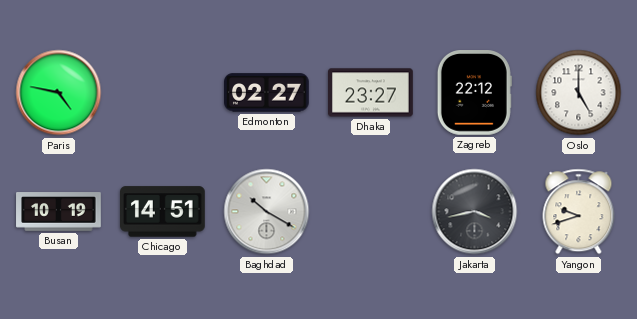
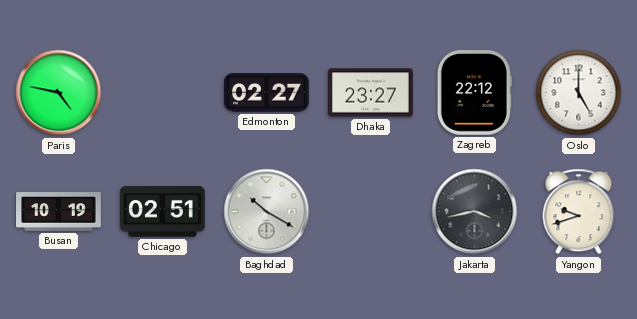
Chicago: 14:51 -> 02:51
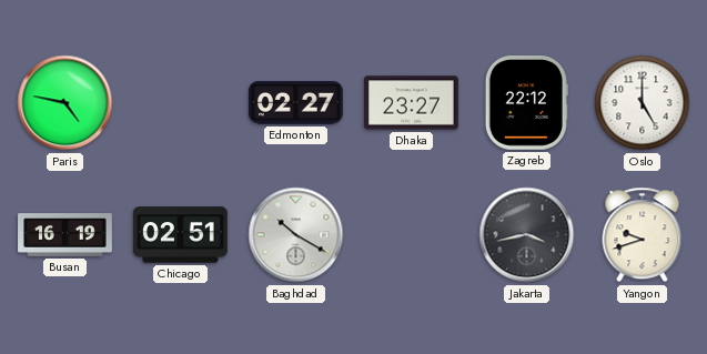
Busan: 10:19 -> 16:19
